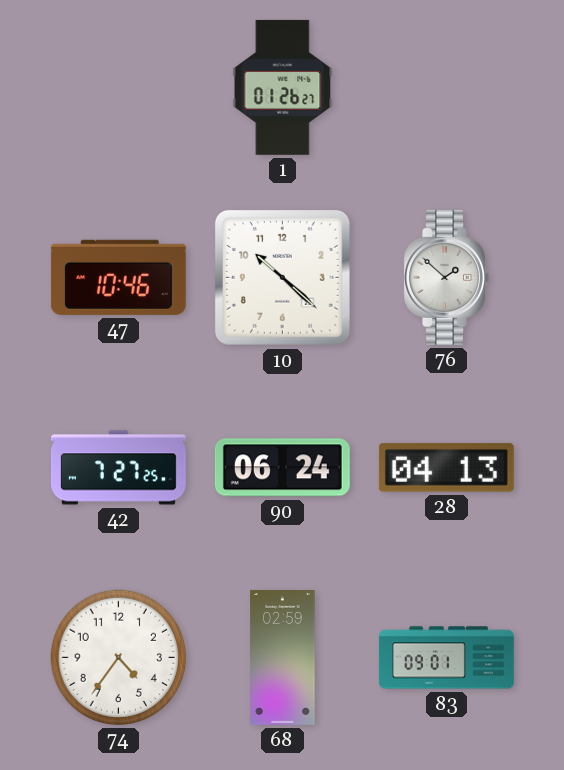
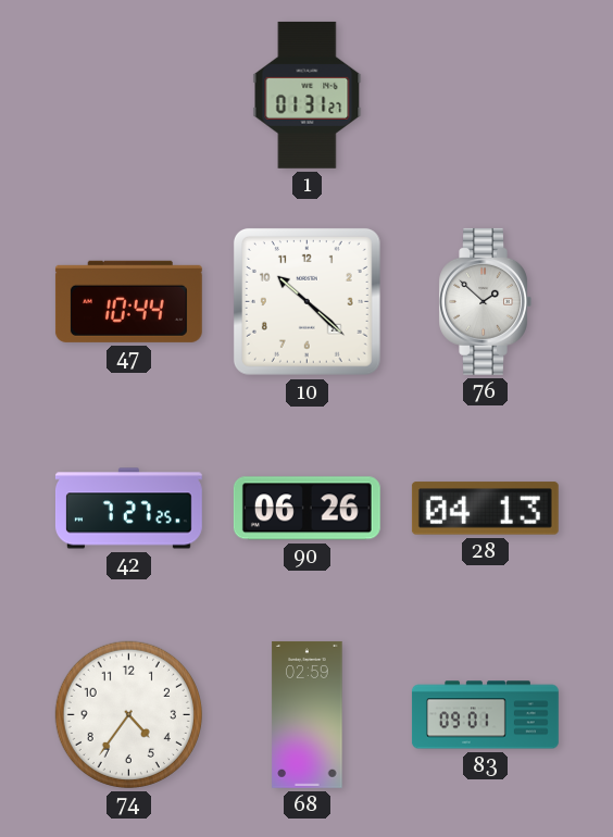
1: 01:26 -> 01:31
47: 10:46 -> 10:44
90: 06:24 -> 06:26
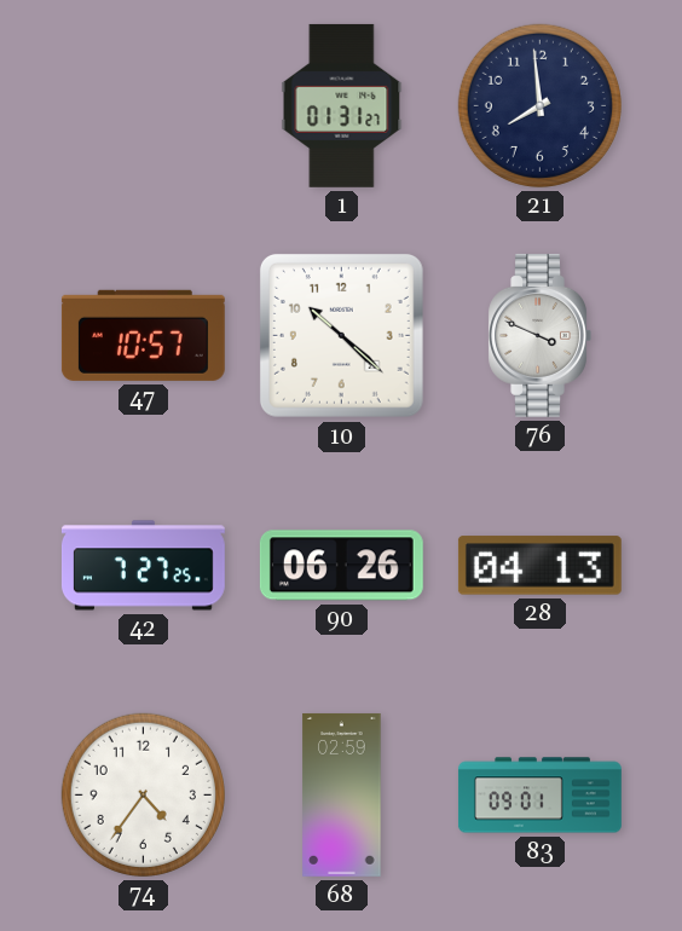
21: none -> 7:59
47: 10:44 -> 10:57
76: 1:52 -> 3:49
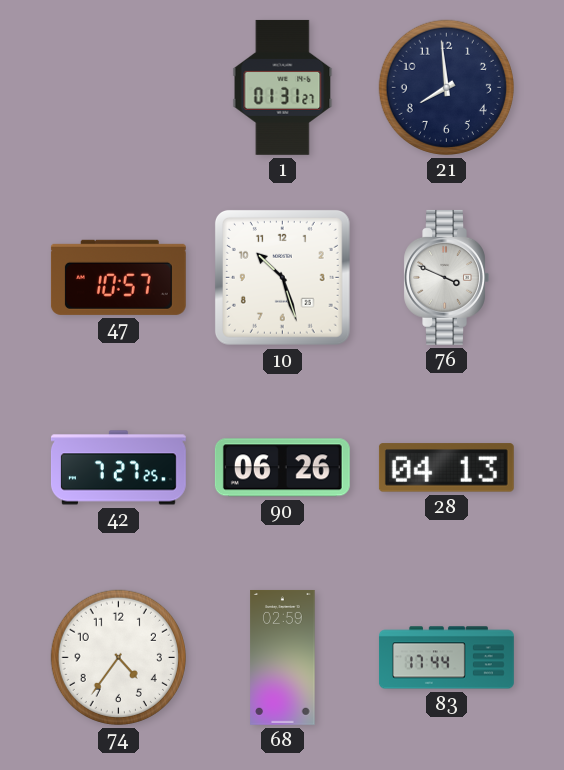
10: 10:22 -> 10:27
83: 09:01 -> 17:44
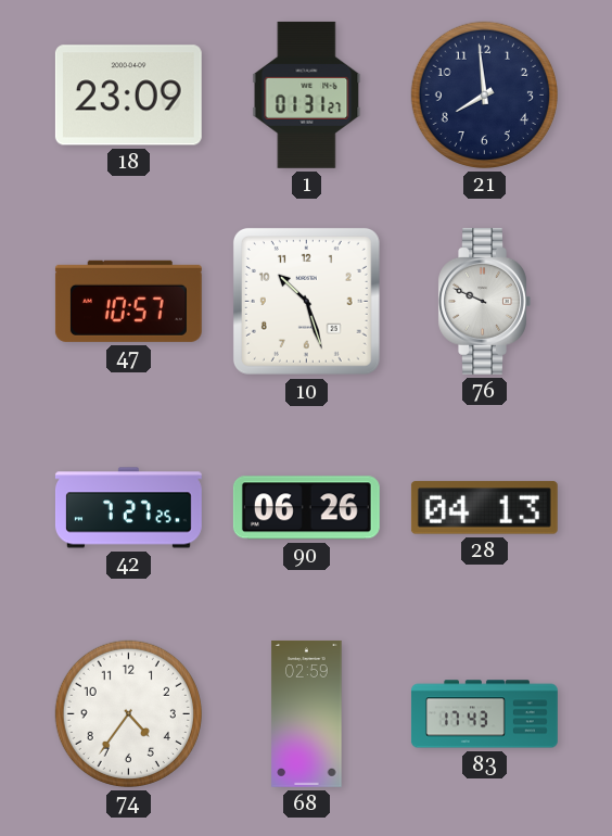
18: none -> 23:09
76: 3:49 -> 9:49
83: 17:44 -> 17:43
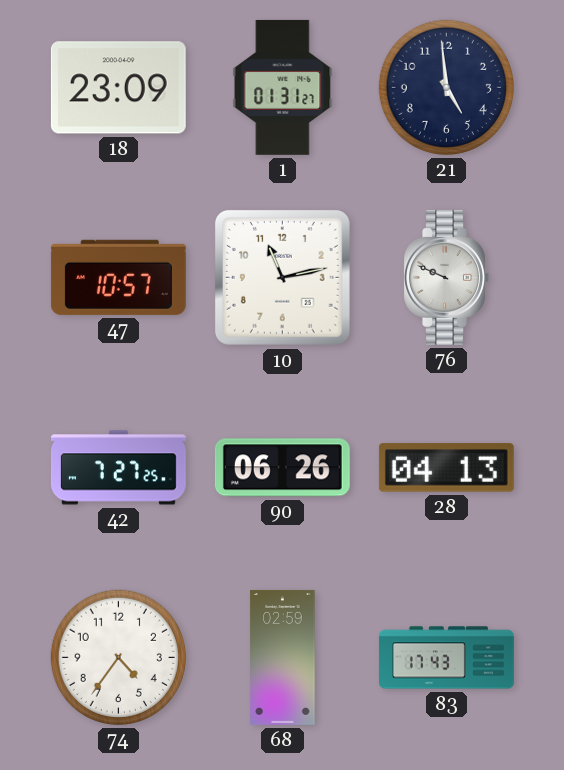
21: 7:59 -> 4:59
10: 10:27 -> 11:13
